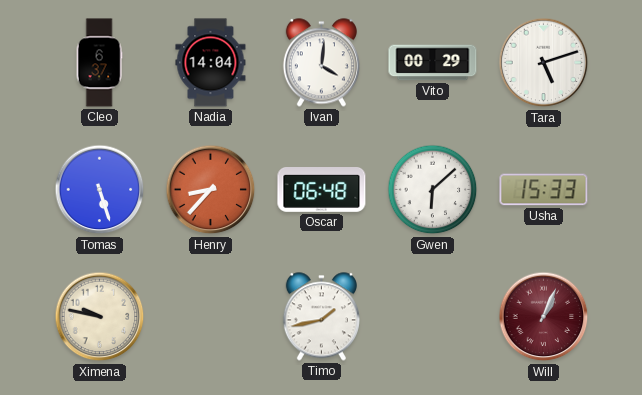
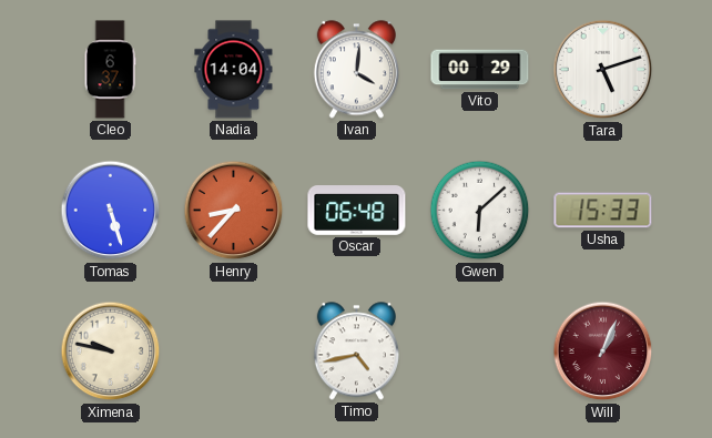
Timo: 1:43 -> 4:43
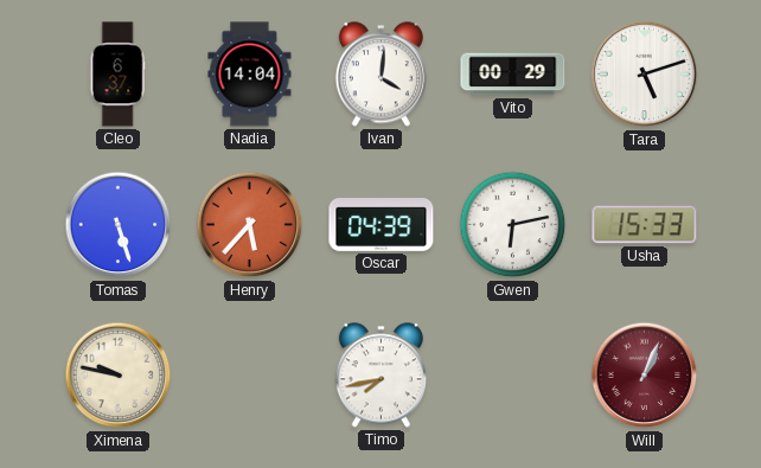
Henry: 8:37 -> 5:37
Oscar: 06:48 -> 04:39
Gwen: 6:08 -> 6:13
Timo: 4:43 -> 7:43
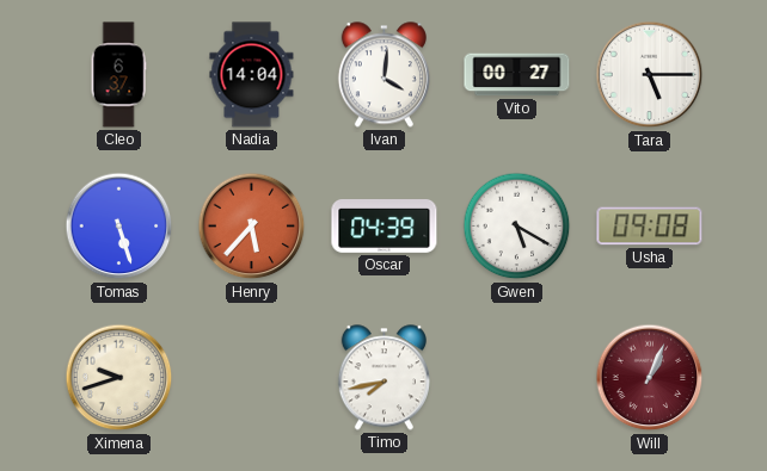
Vito: 00:29 -> 00:27
Tara: 5:12 -> 5:15
Gwen: 6:13 -> 5:20
Usha: 15:33 -> 09:08
Ximena: 9:47 -> 9:42
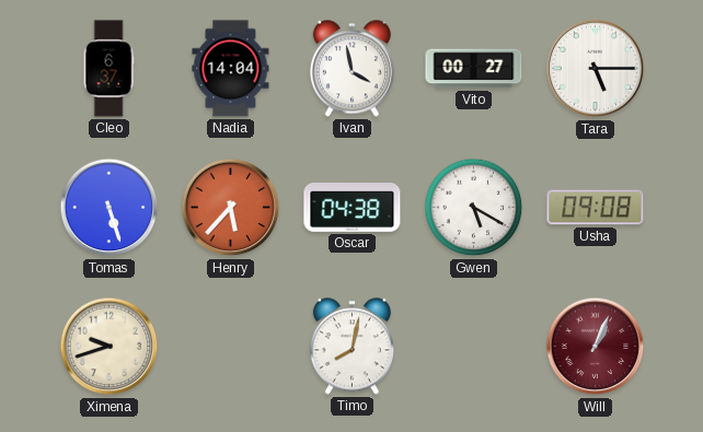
Ivan: 4:01 -> 3:58
Oscar: 04:39 -> 04:38
Timo: 7:43 -> 8:02
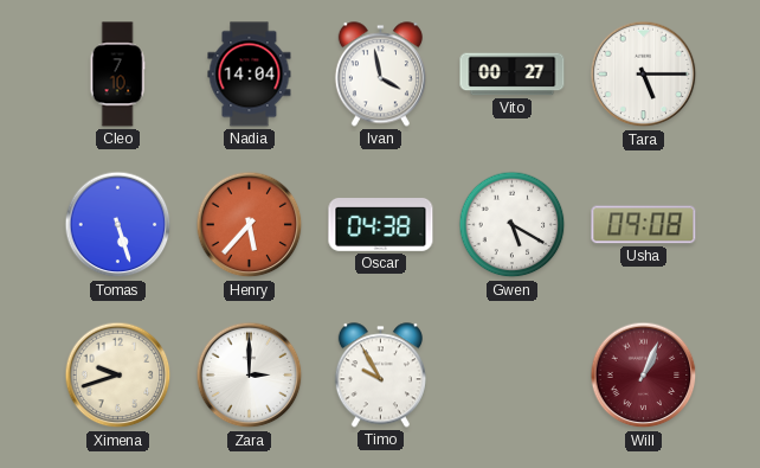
Cleo: 6:37 -> 7:10
Zara: none -> 3:00
Timo: 8:02 -> 9:55
